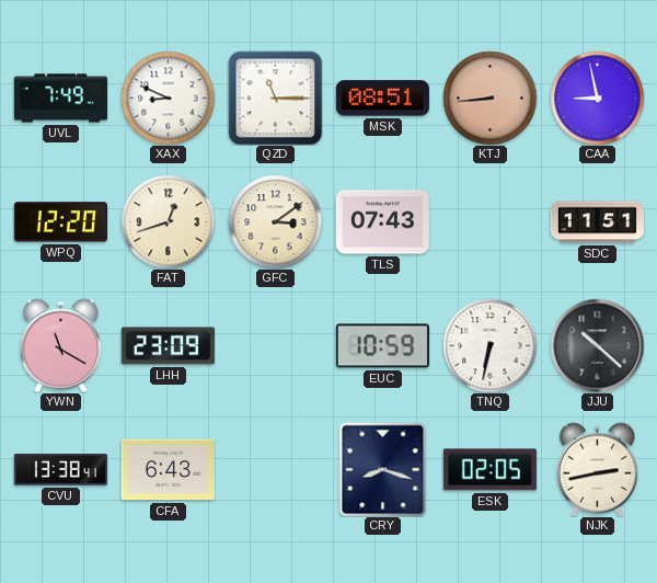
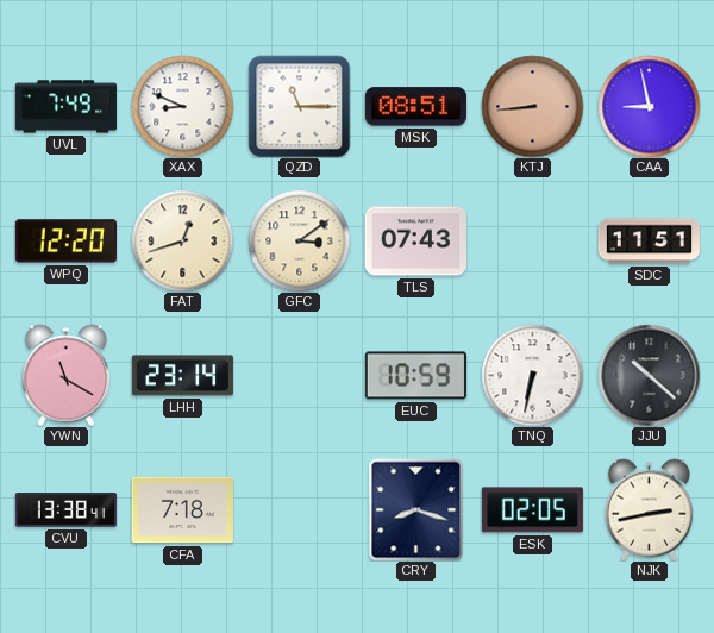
LHH: 23:09 -> 23:14
CFA: 6:43 -> 7:18
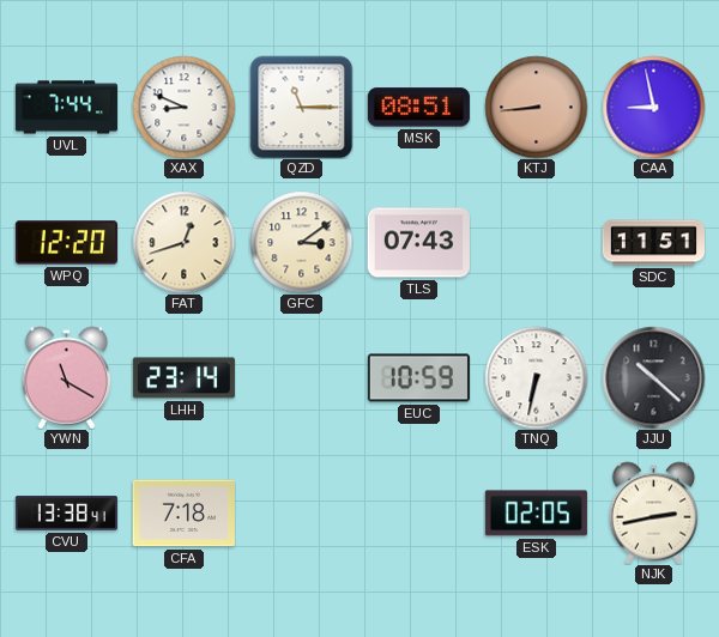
UVL: 7:49 -> 7:44
CRY: 8:18 -> none
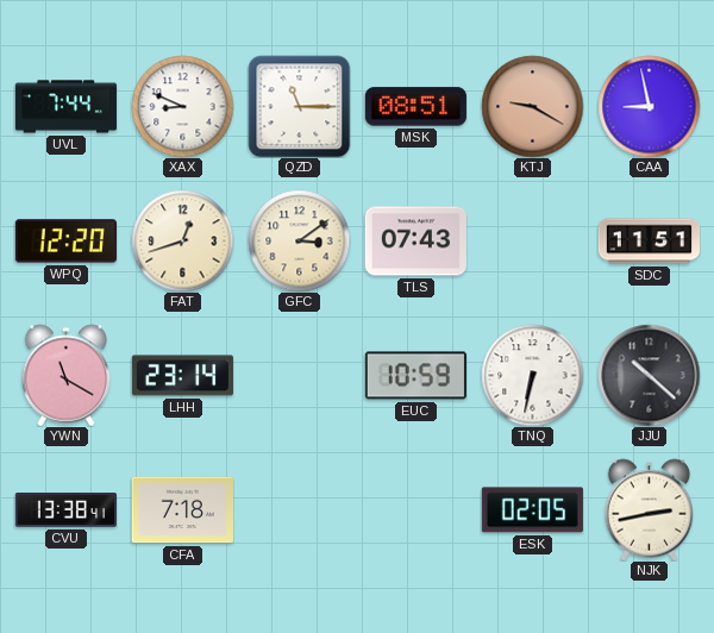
KTJ: 8:44 -> 9:20
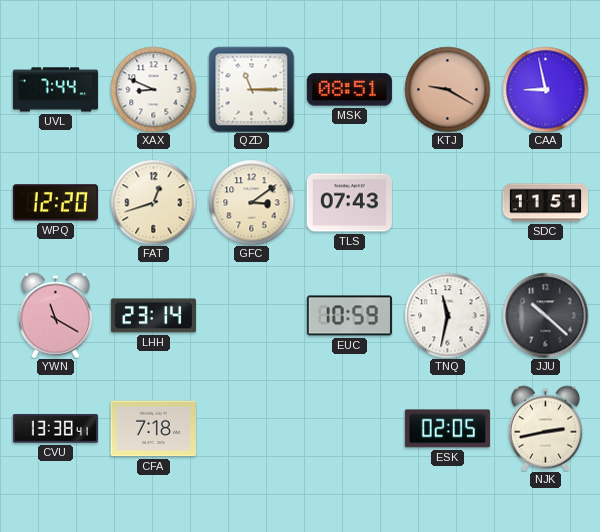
TNQ: 6:32 -> 11:32
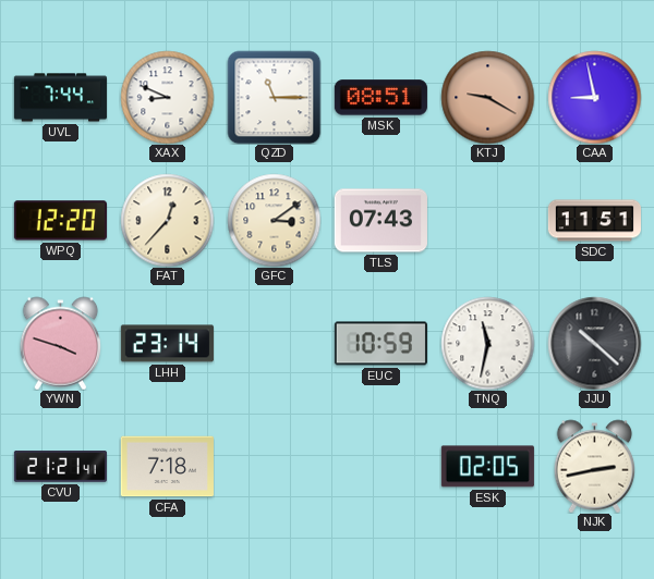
FAT: 12:42 -> 12:37
YWN: 11:20 -> 3:48
CVU: 13:38 -> 21:21
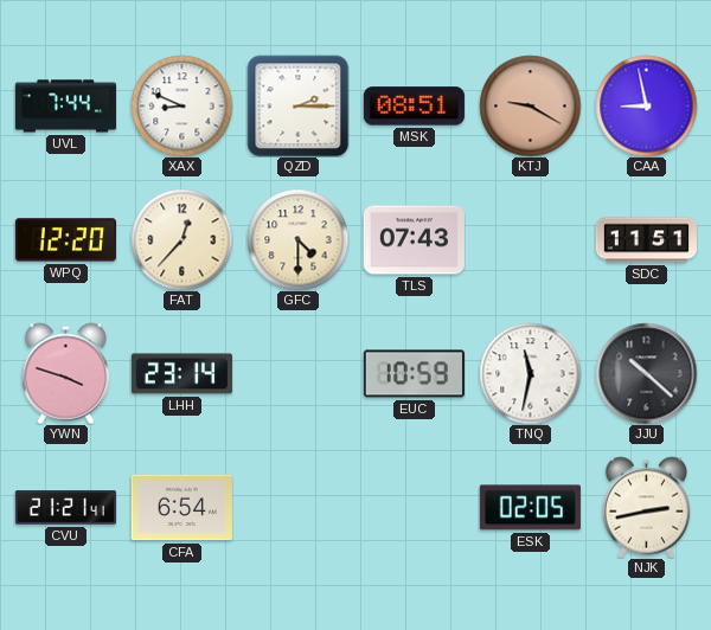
QZD: 11:15 -> 2:15
GFC: 3:09 -> 4:30
CFA: 7:18 -> 6:54
